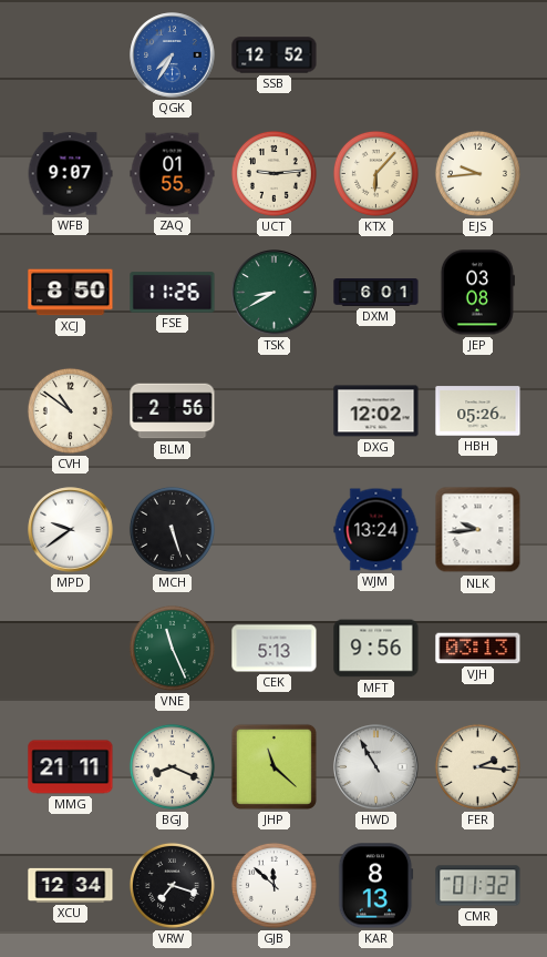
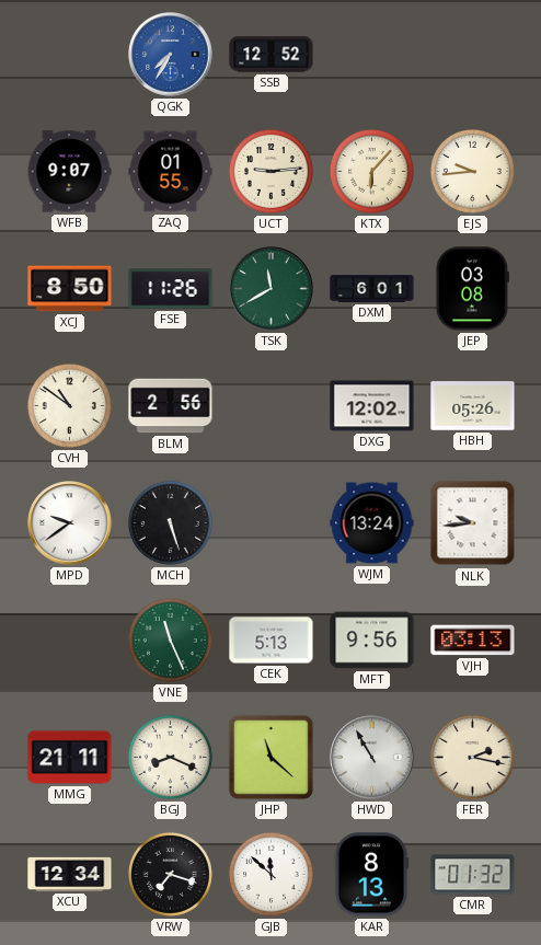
TSK: 8:40 -> 11:40
FER: 2:16 -> 2:17
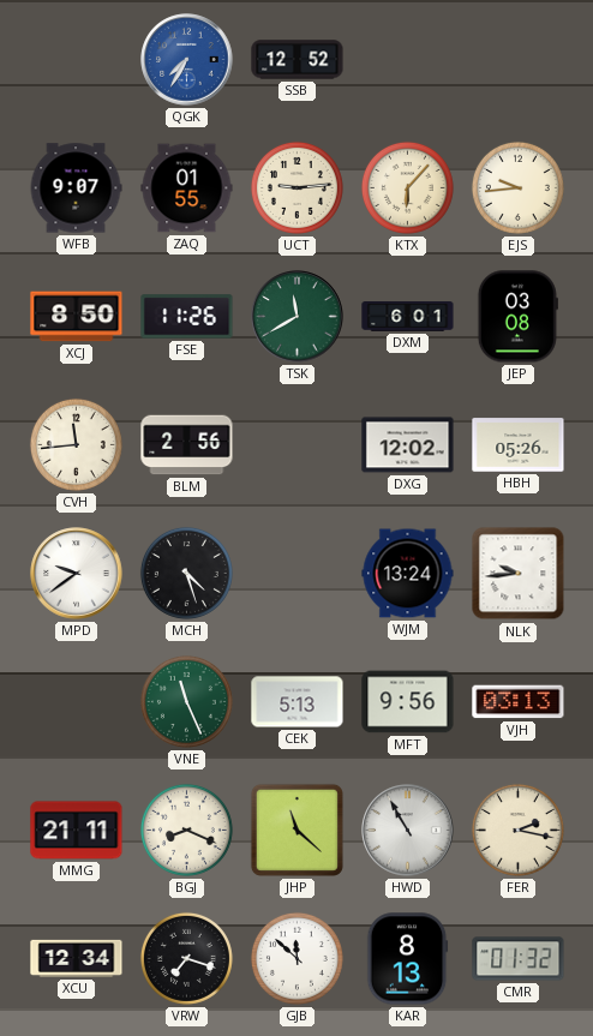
CVH: 10:51 -> 11:44
MCH: 5:27 -> 4:27
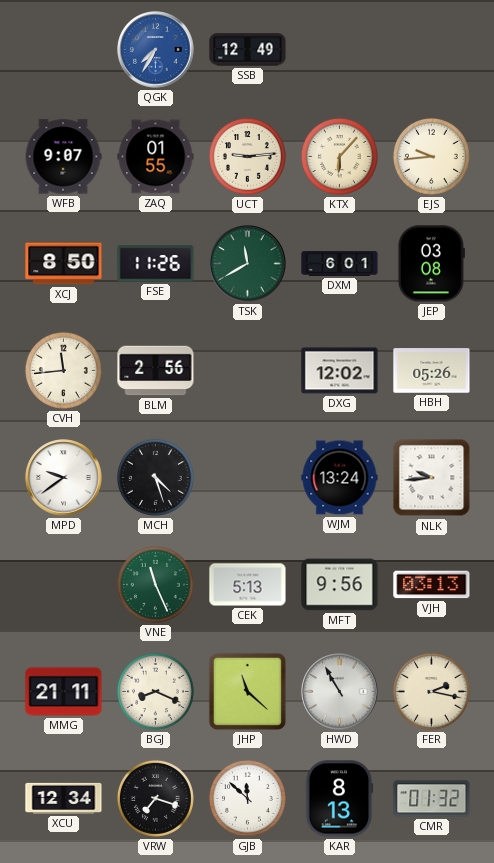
SSB: 12:52 -> 12:49
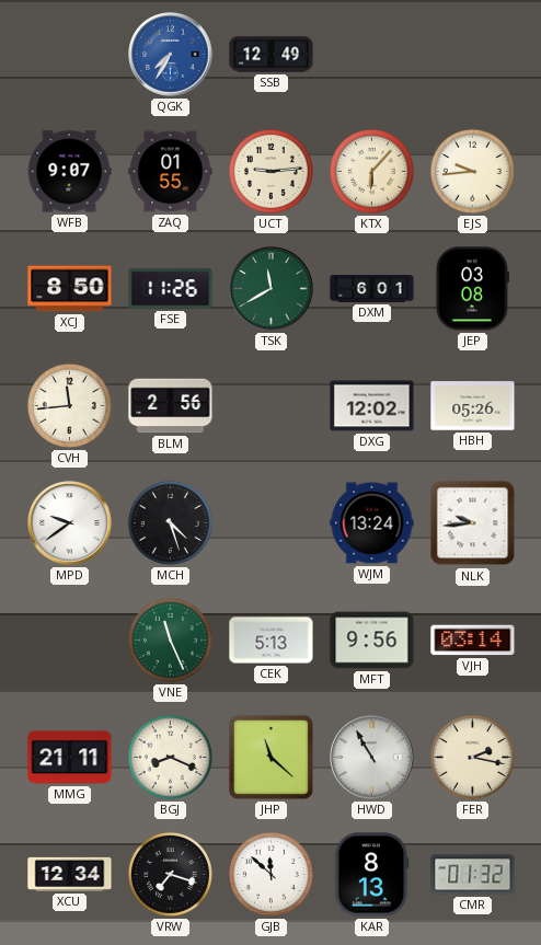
VJH: 03:13 -> 03:14
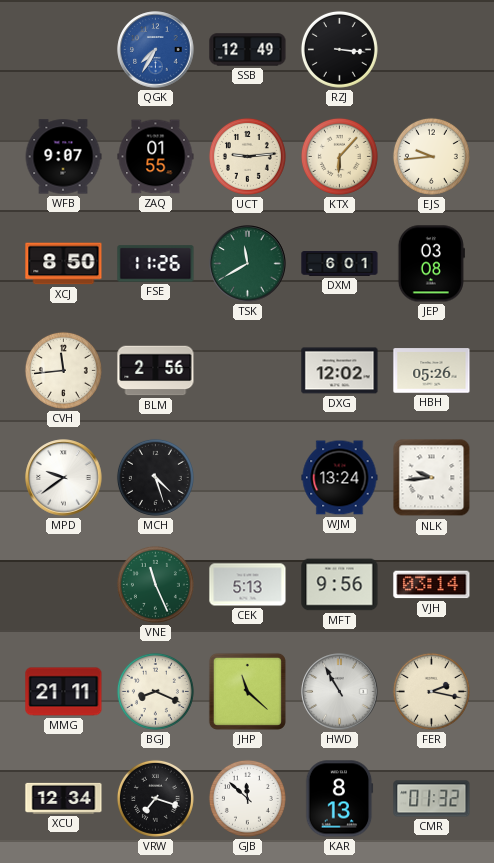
RZJ: none -> 3:16
